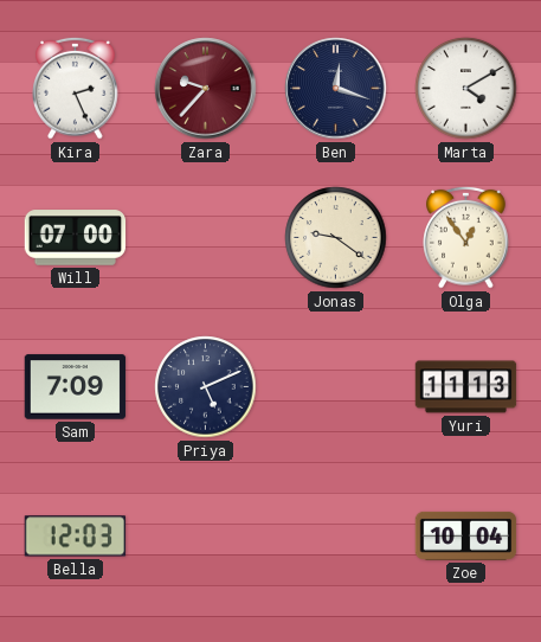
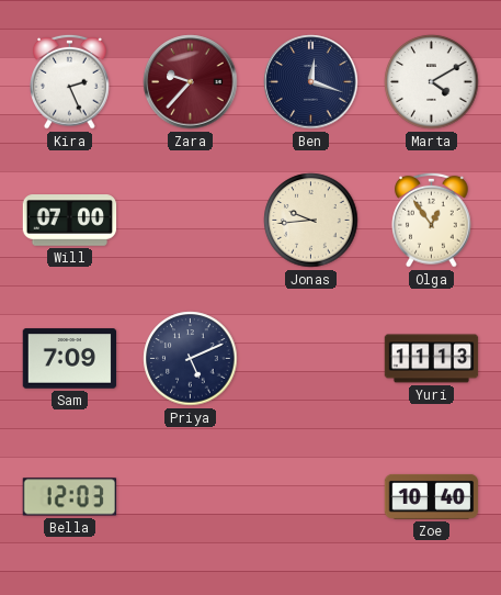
Jonas: 9:21 -> 9:44
Zoe: 10:04 -> 10:40
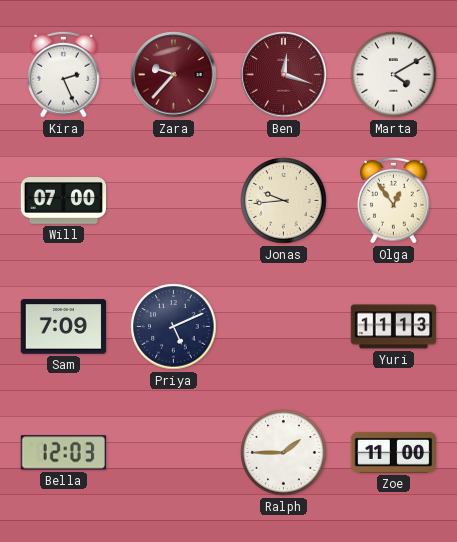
Ben dial: navy -> burgundy
Ralph: none -> 1:45
Zoe: 10:40 -> 11:00
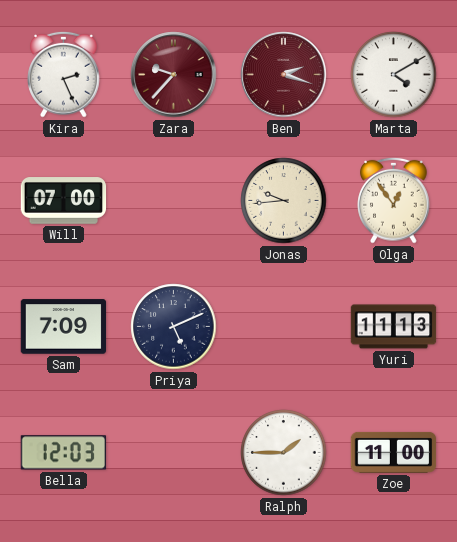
Ben: 12:18 -> 2:18
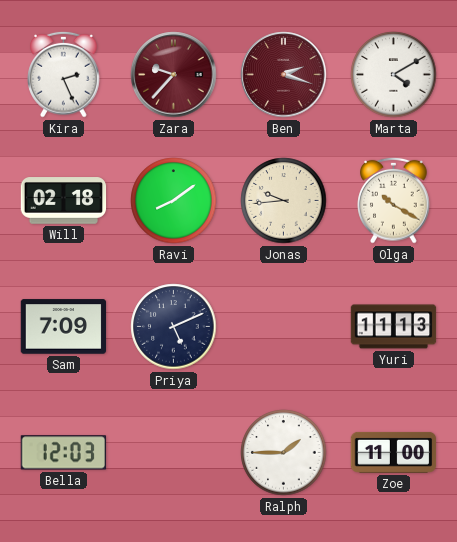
Will: 07:00 -> 02:18
Ravi: none -> 8:09
Olga: 12:54 -> 10:20
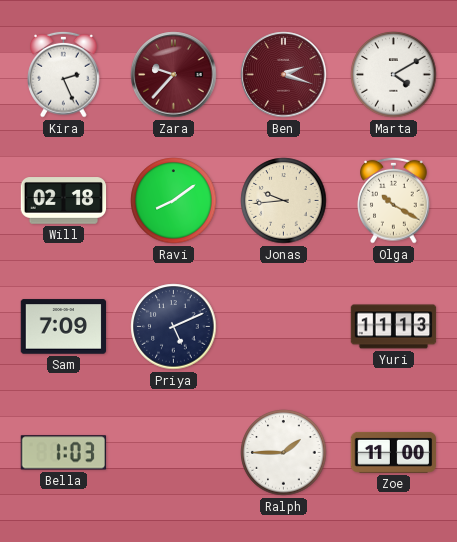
Bella: 12:03 -> 1:03
